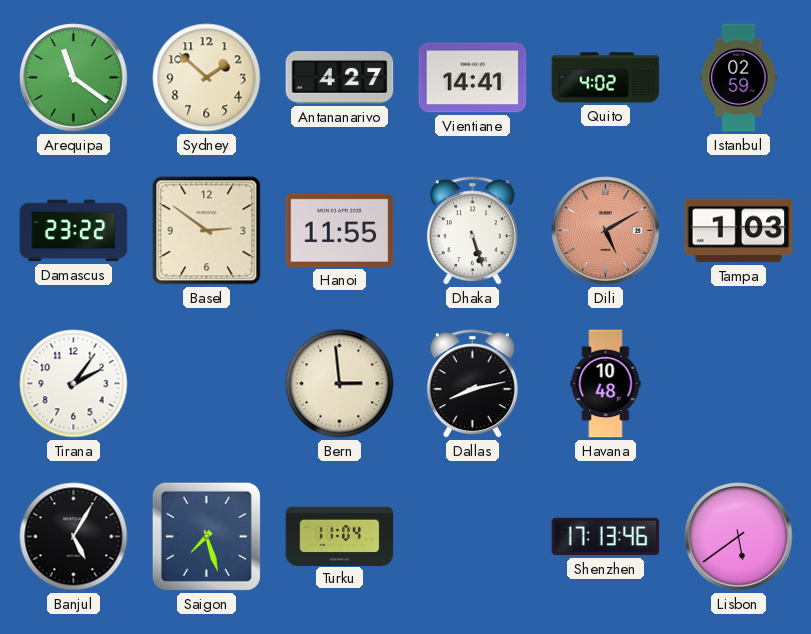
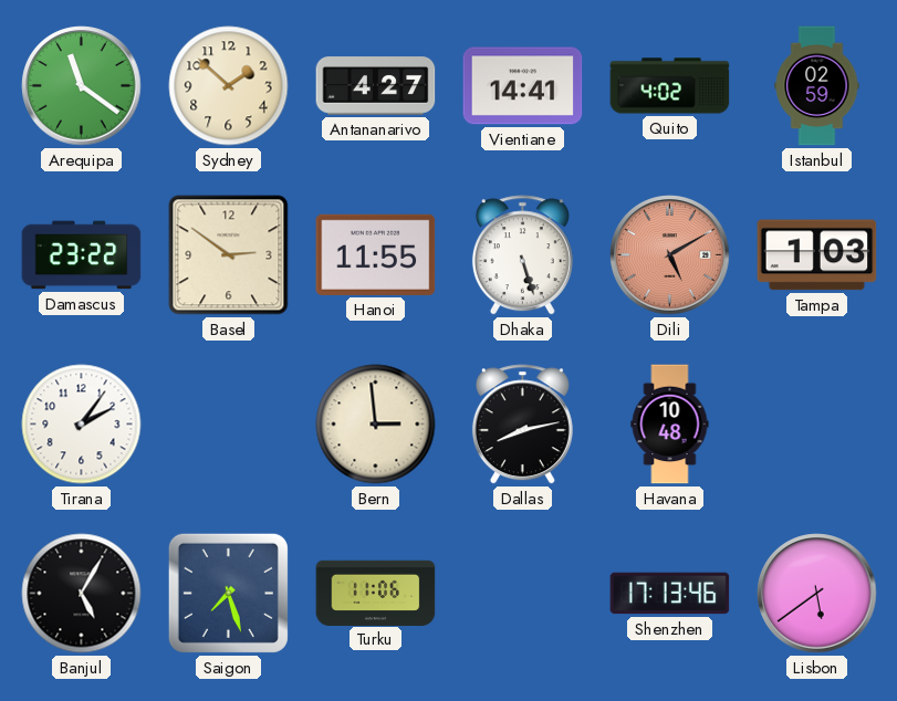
Turku: 11:04 -> 11:06
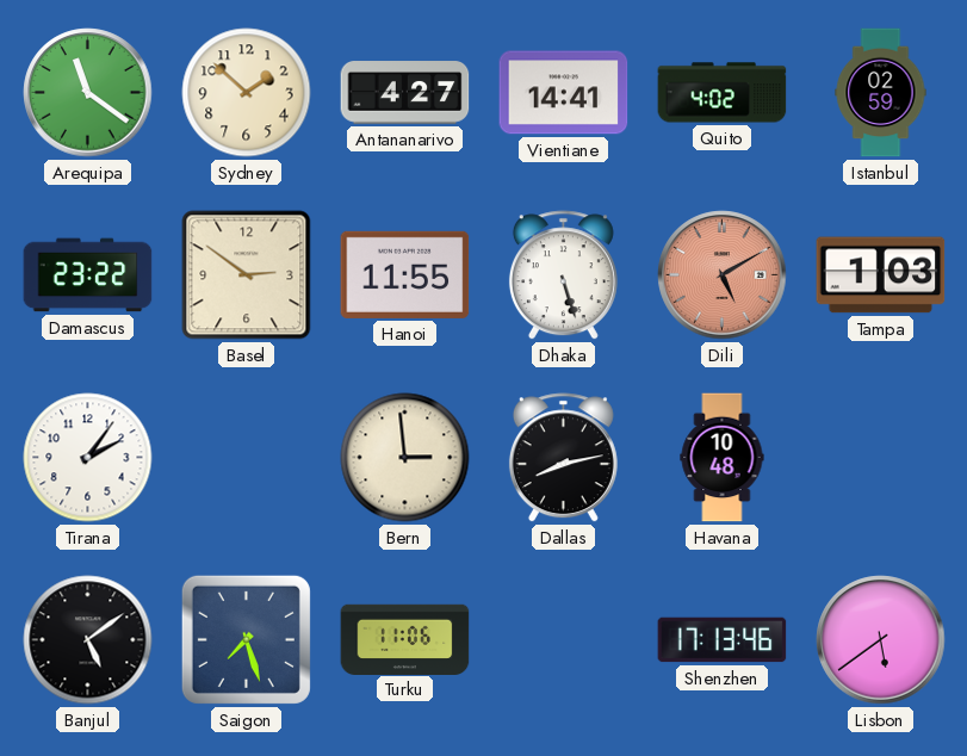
Banjul: 5:05 -> 5:09
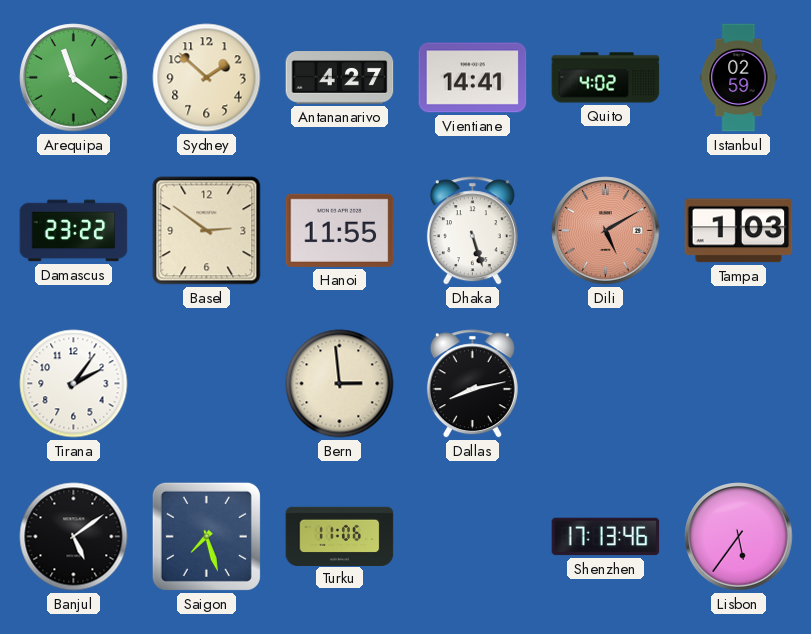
Havana: 10:48 -> none
Lisbon: 5:39 -> 5:36
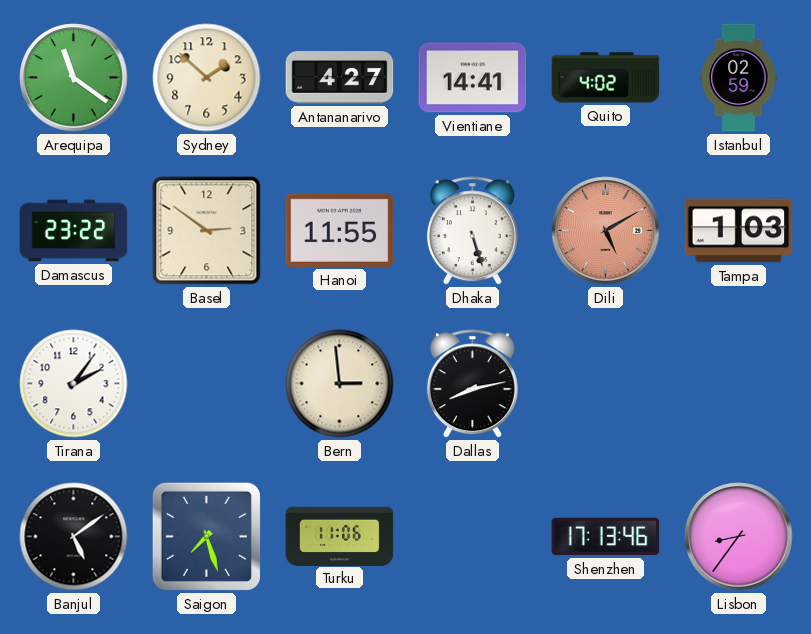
Lisbon: 5:36 -> 8:36
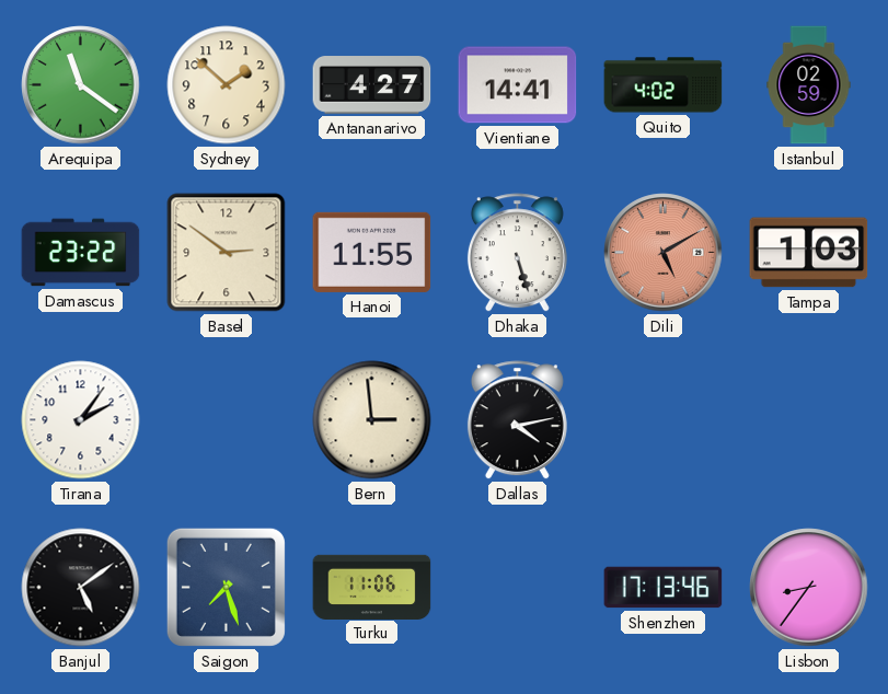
Dallas: 8:13 -> 4:13
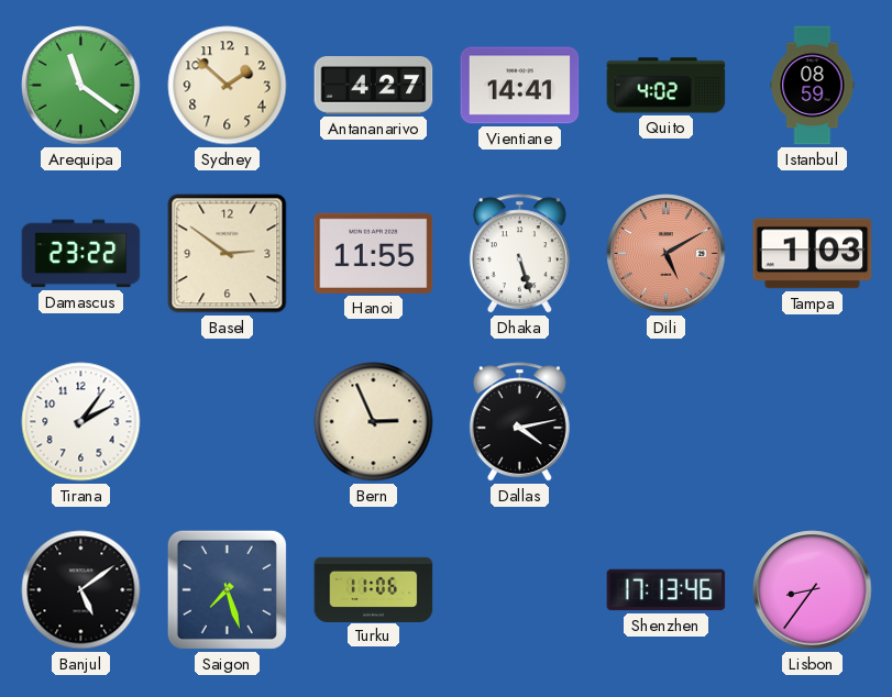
Istanbul: 02:59 -> 08:59
Bern: 2:59 -> 2:56
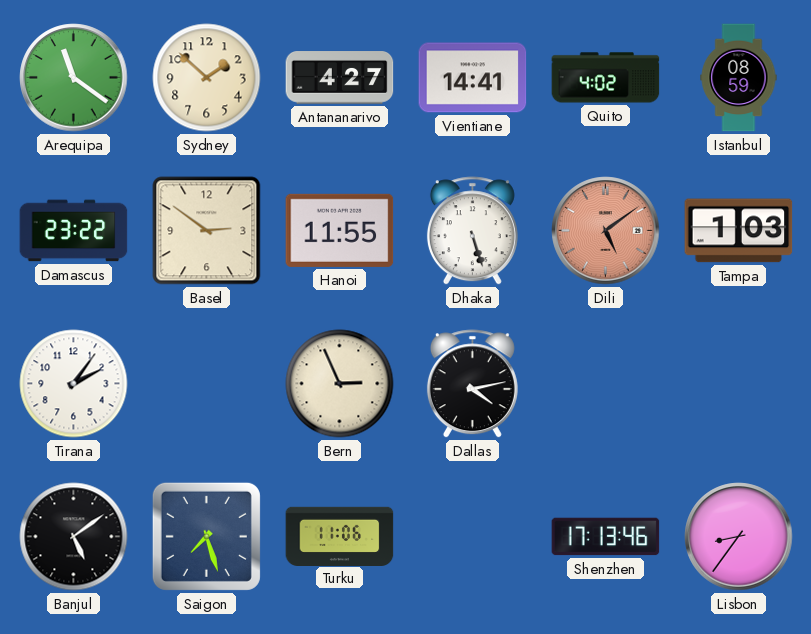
Dili: 5:10 -> 5:09
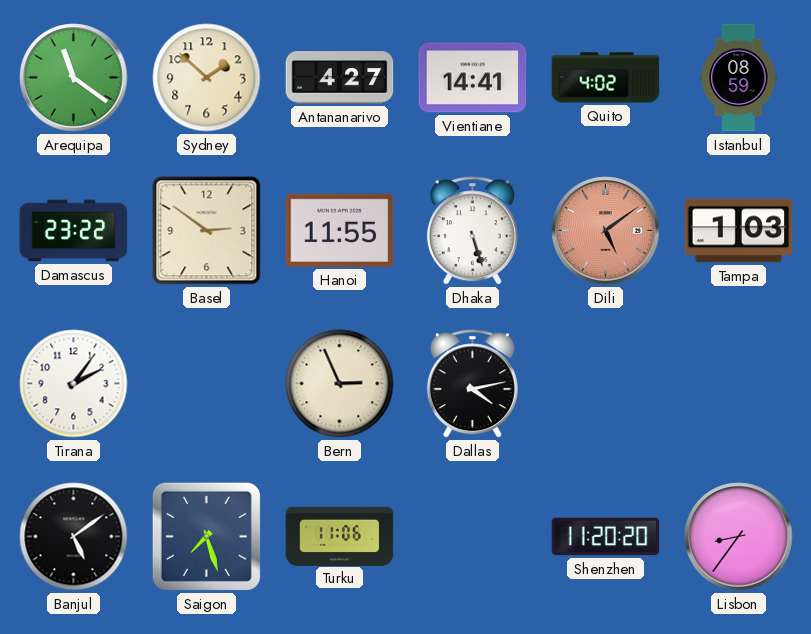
Shenzhen: 17:13 -> 11:20
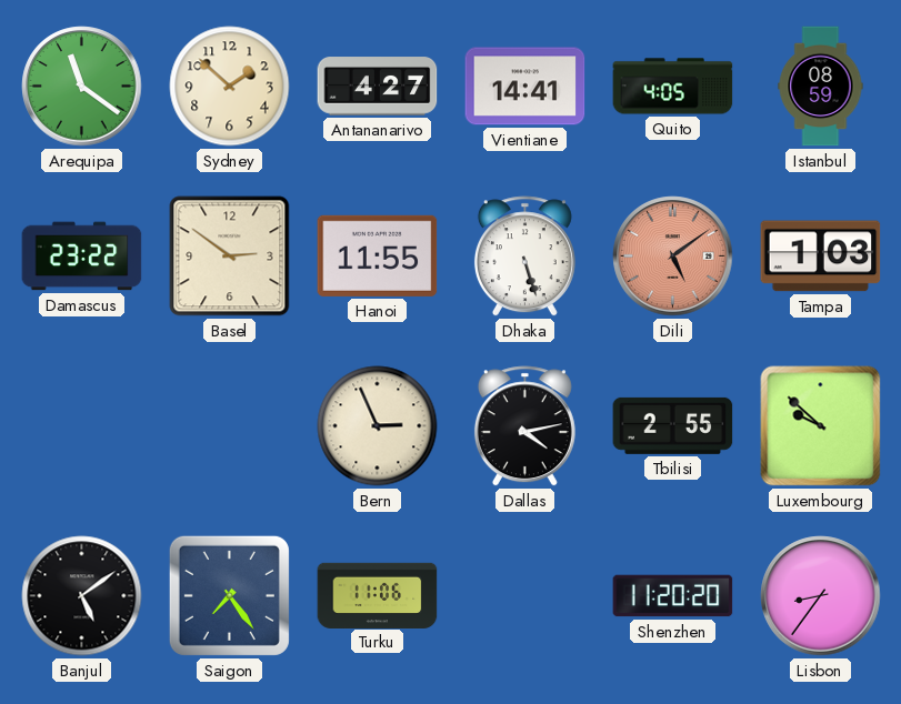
Quito: 4:02 -> 4:05
Tirana: 2:06 -> none
Tbilisi: none -> 2:55
Luxembourg: none -> 9:52
Saigon: 7:27 -> 7:24
